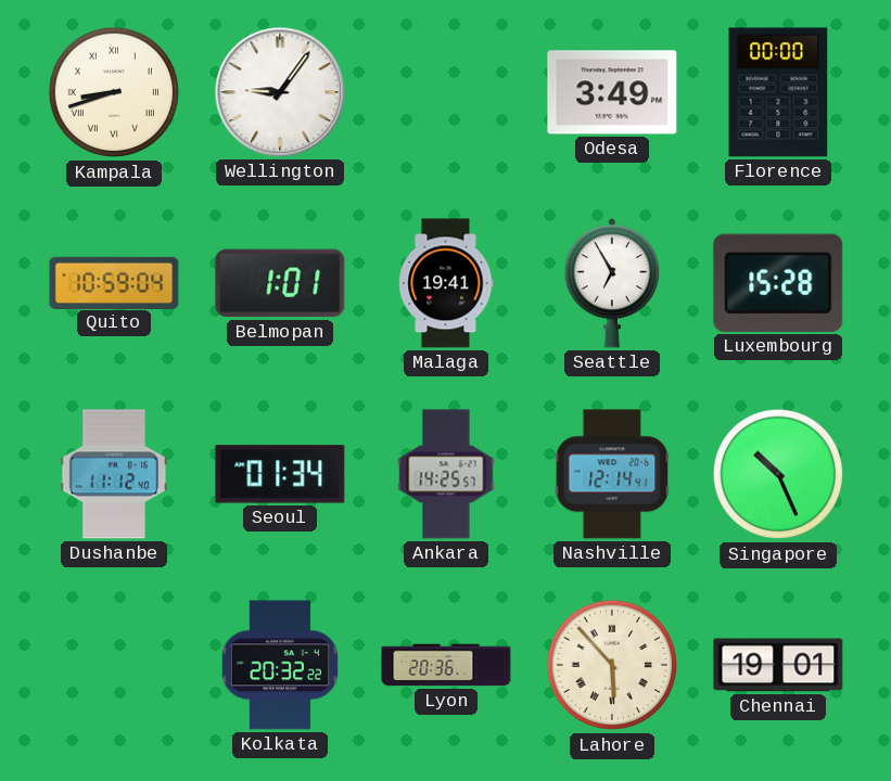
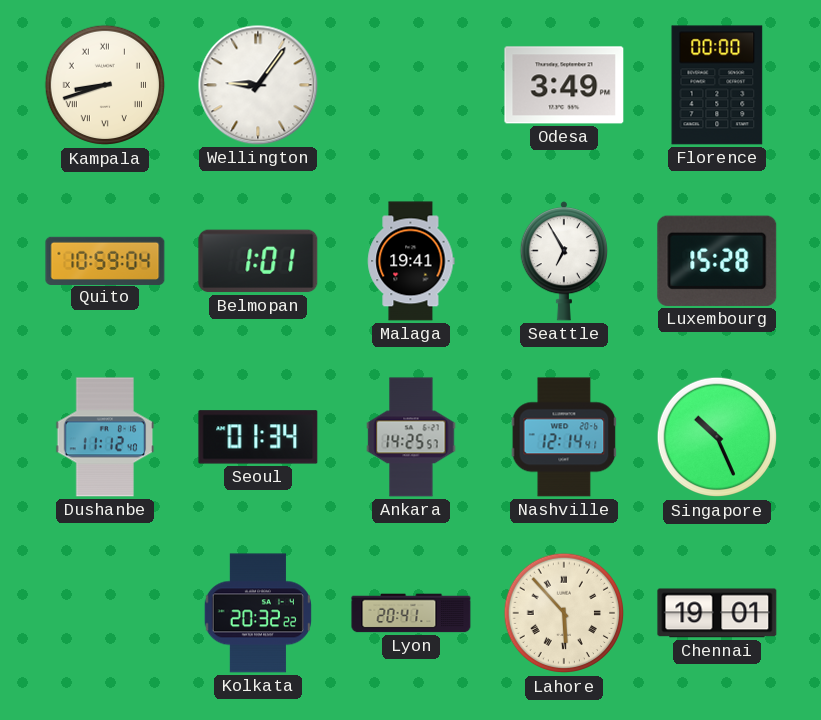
Lyon: 20:36 -> 20:41
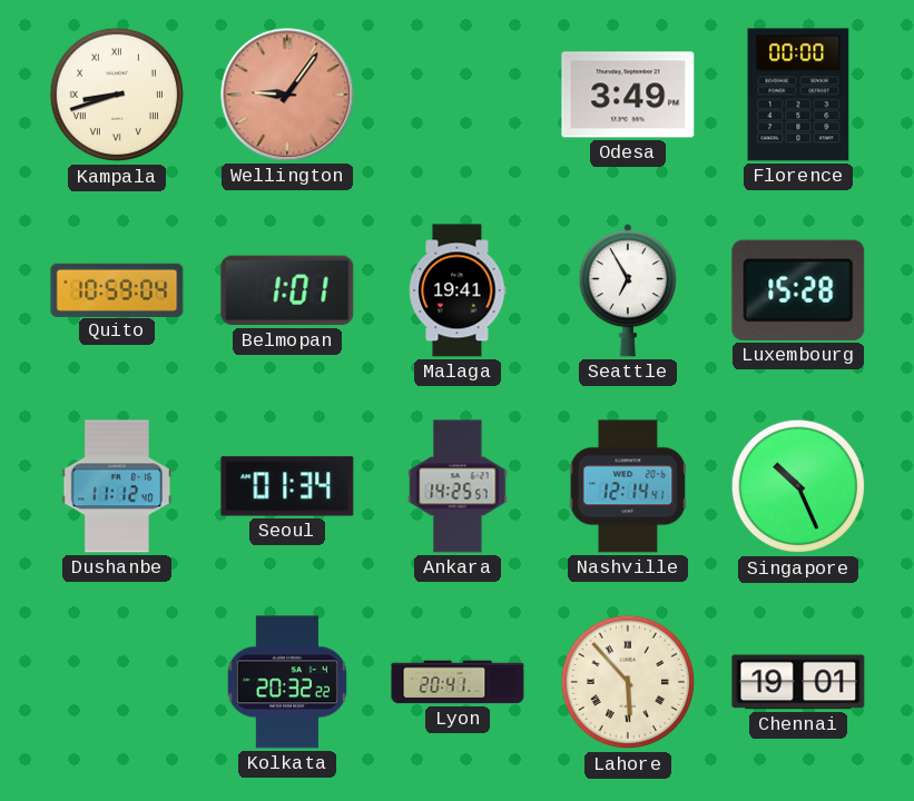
Wellington dial: white -> salmon
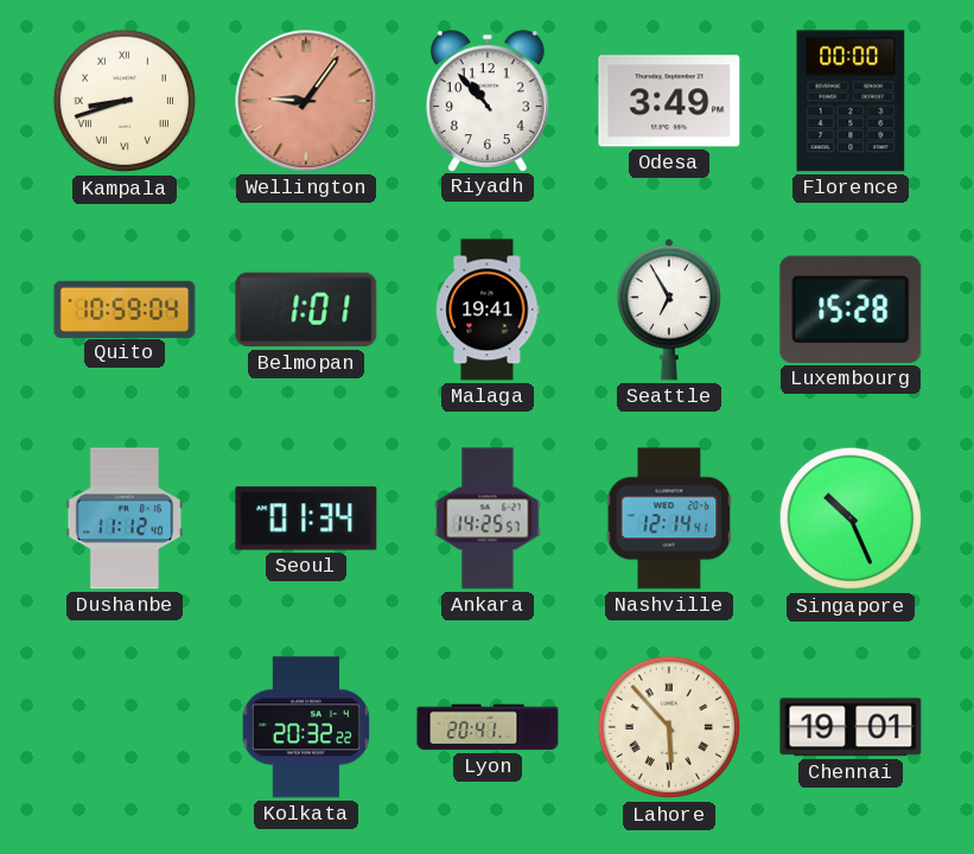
Riyadh: none -> 10:53
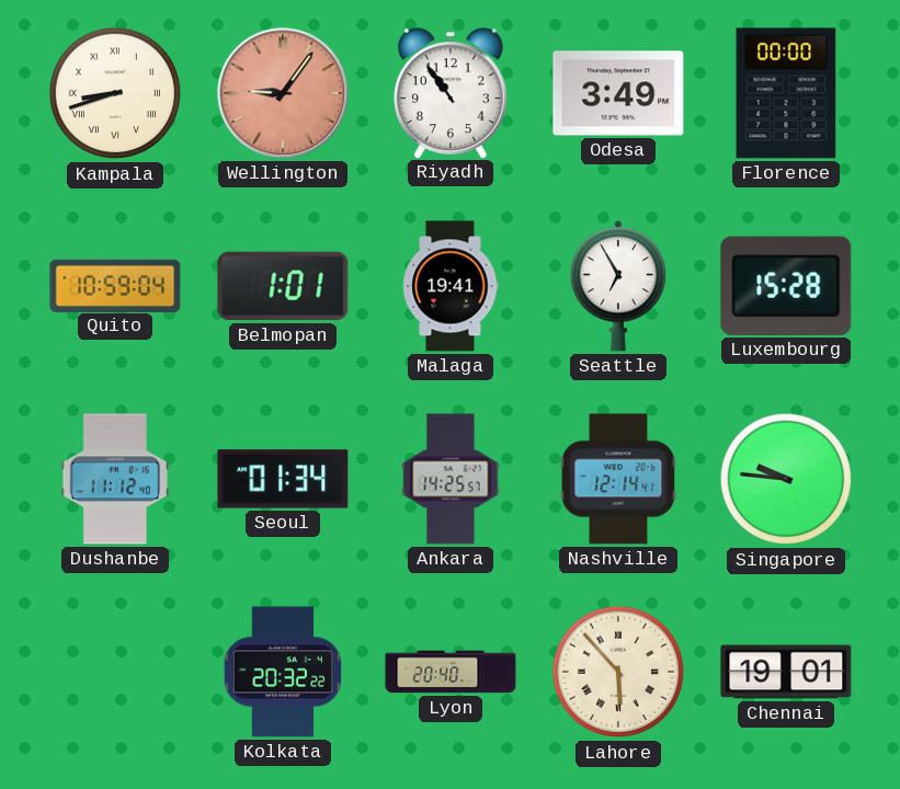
Riyadh: 10:53 -> 10:54
Singapore: 10:26 -> 9:46
Lyon: 20:41 -> 20:40
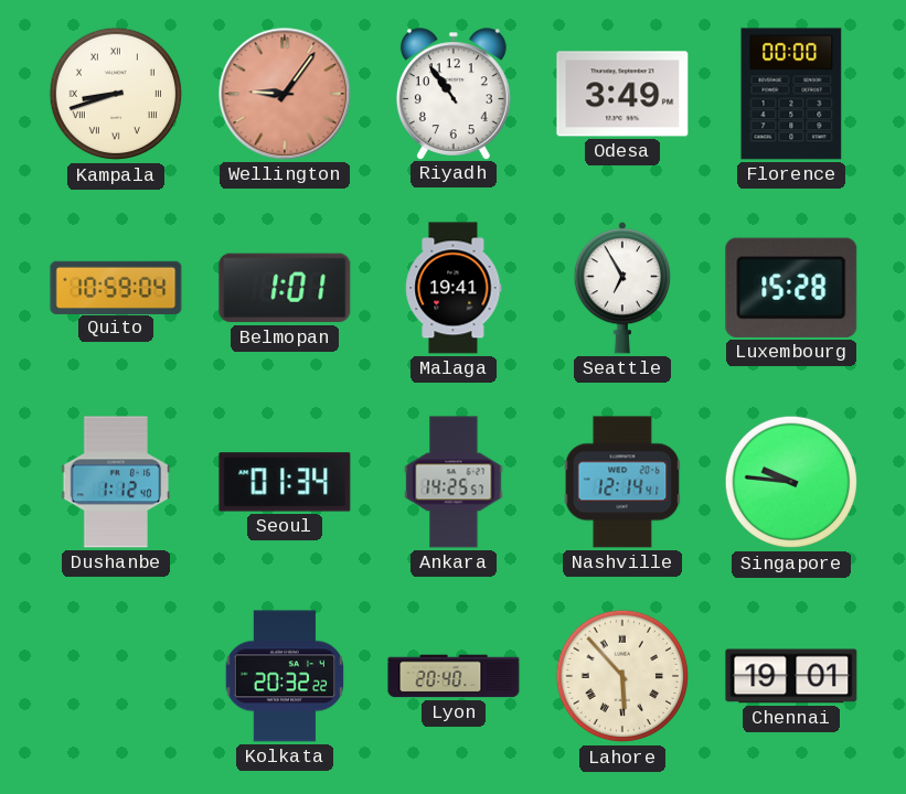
Dushanbe: 11:12 -> 1:12
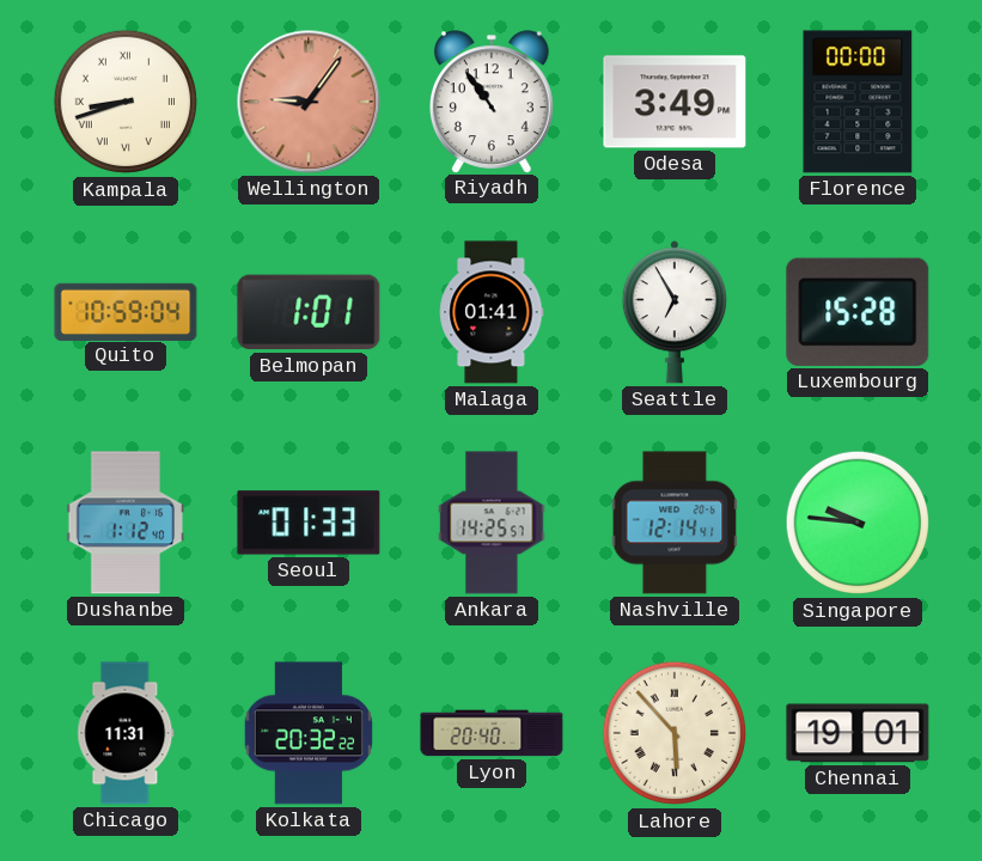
Malaga: 19:41 -> 01:41
Seoul: 01:34 -> 01:33
Chicago: none -> 11:31
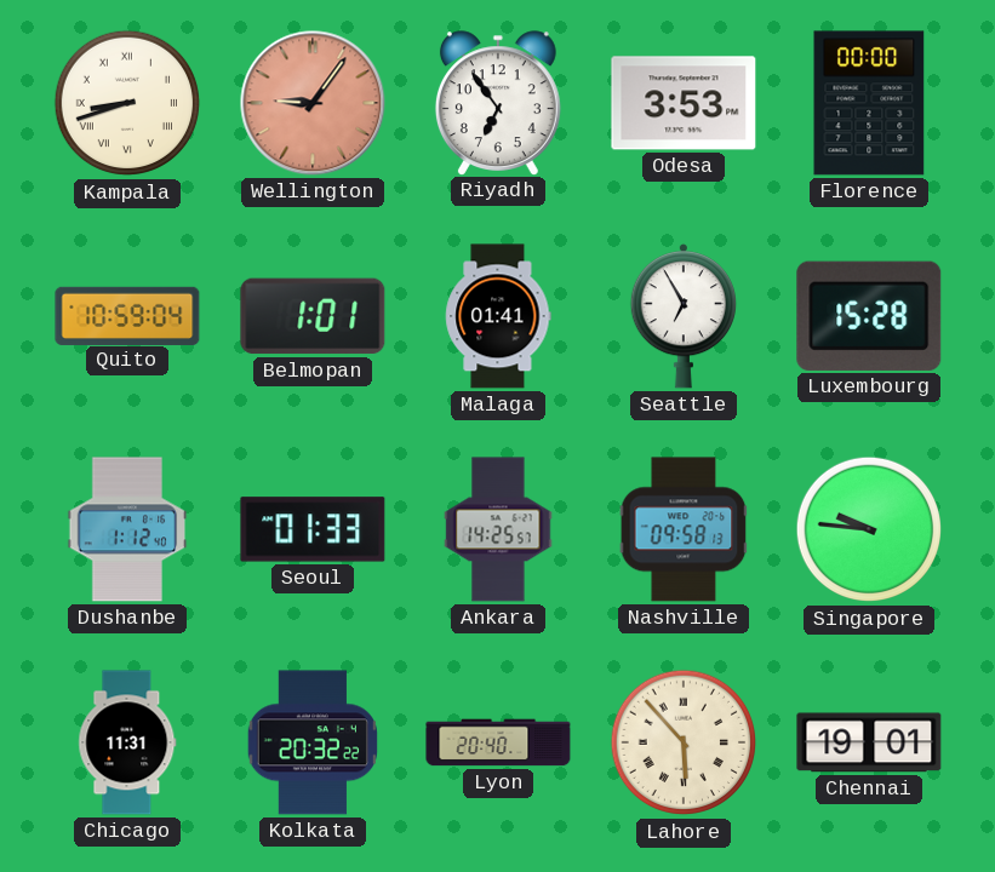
Riyadh: 10:54 -> 6:54
Odesa: 3:49 -> 3:53
Nashville: 12:14 -> 09:58
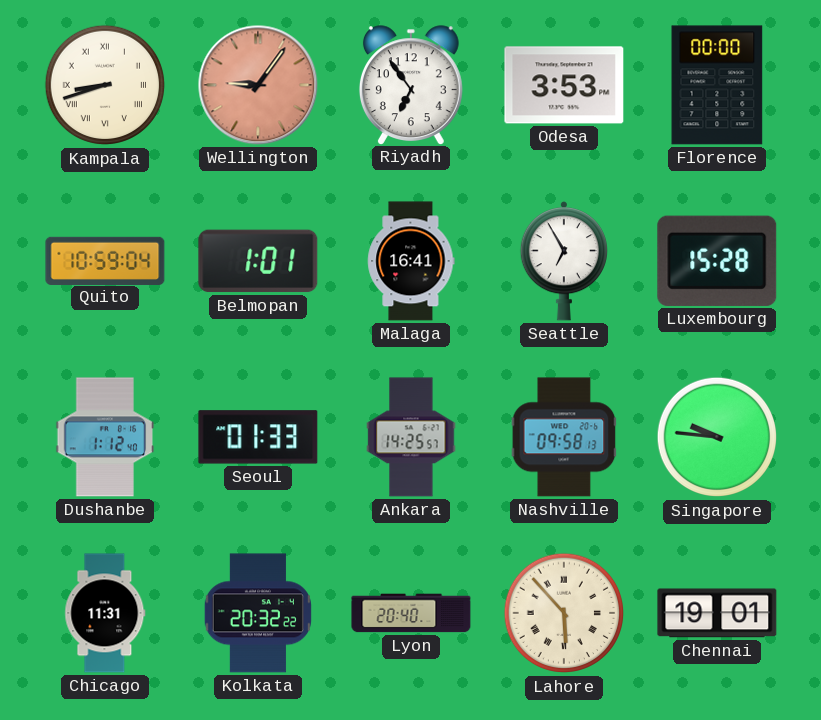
Malaga: 01:41 -> 16:41
